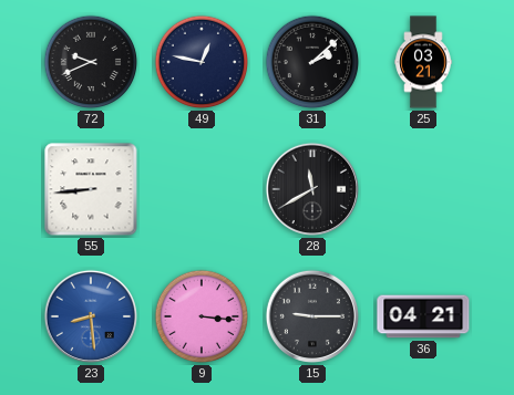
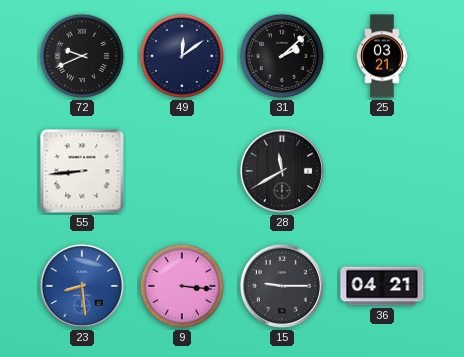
49: 12:47 -> 12:09
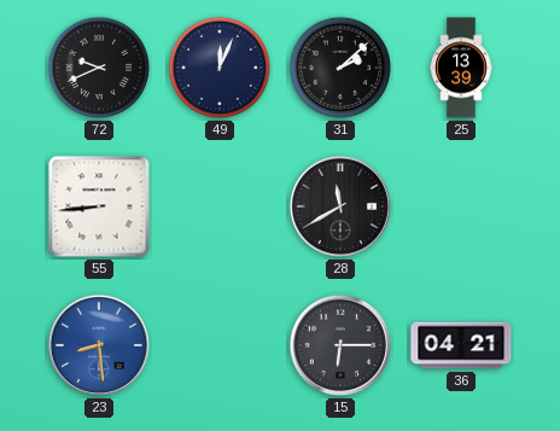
49: 12:09 -> 12:04
25: 03:21 -> 13:39
9: 3:16 -> none
15: 9:15 -> 6:15
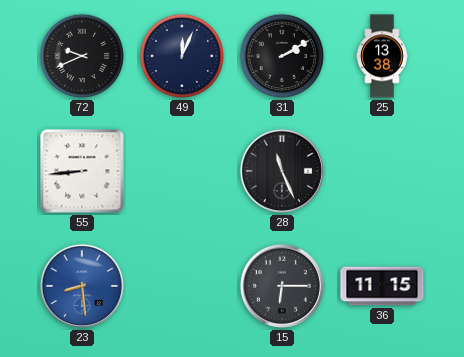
31: 2:08 -> 2:10
25: 13:39 -> 13:38
28: 11:40 -> 11:26
36: 04:21 -> 11:15
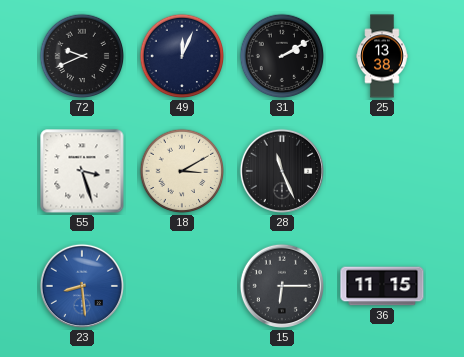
55: 8:44 -> 3:27
18: none -> 3:10
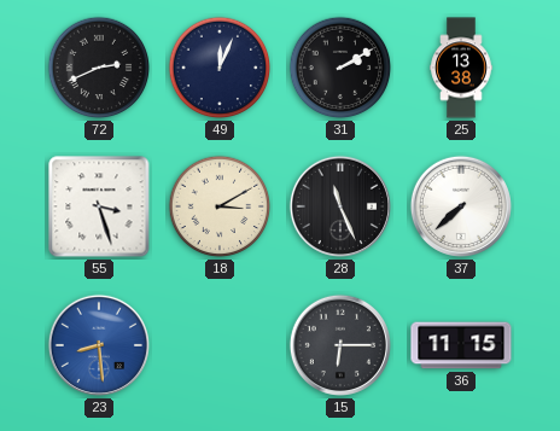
72: 9:41 -> 2:41
37: none -> 7:38
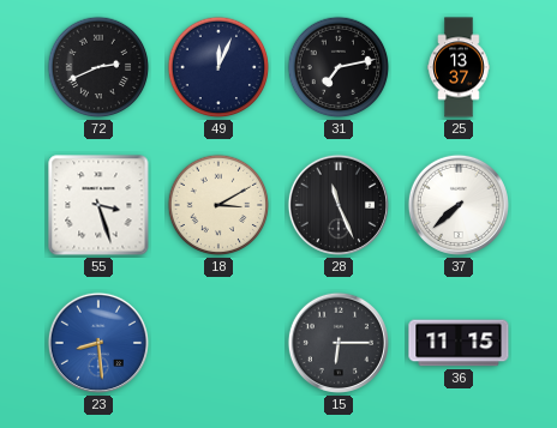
31: 2:10 -> 7:13
25: 13:38 -> 13:37
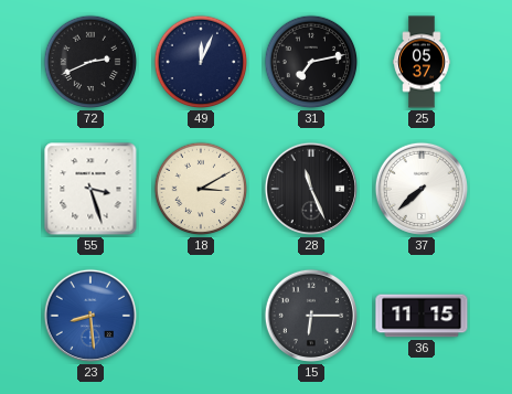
25: 13:37 -> 05:37
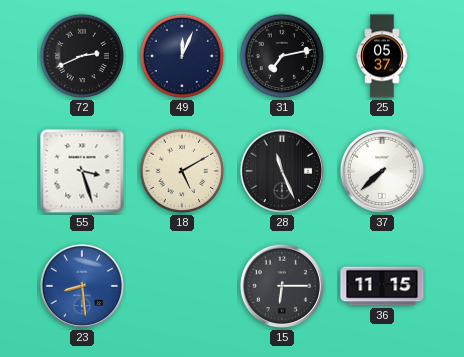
18: 3:10 -> 5:10
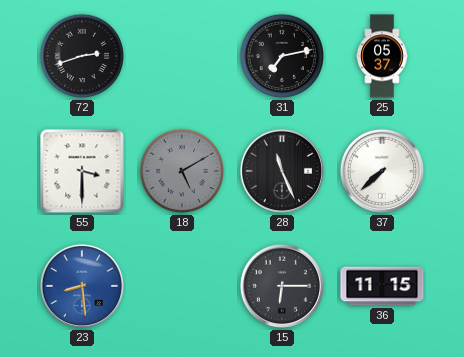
72: 2:41 -> 2:42
49: 12:04 -> none
55: 3:27 -> 3:30
18 dial: cream -> grey
